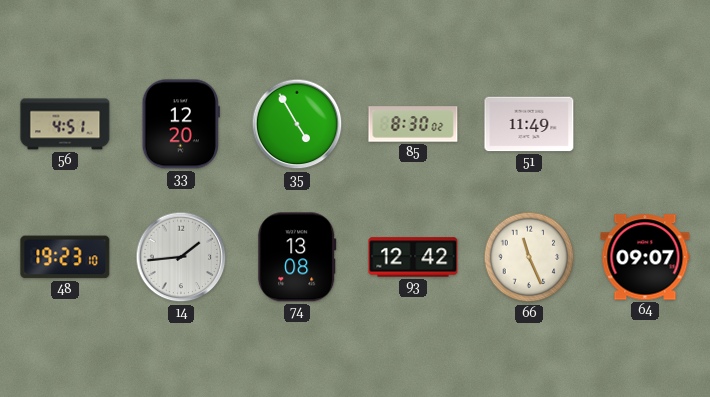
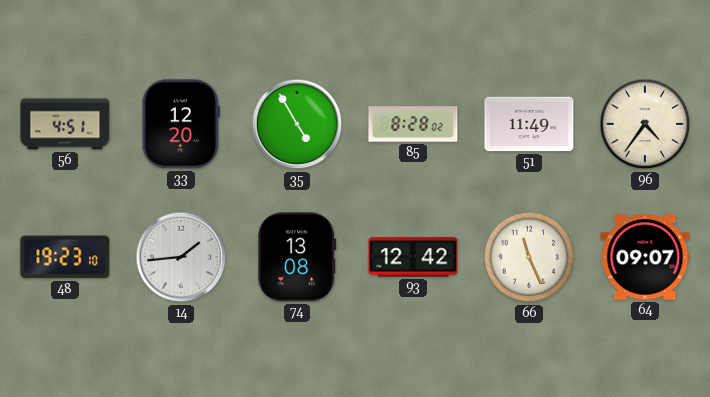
85: 8:30 -> 8:28
96: none -> 4:36
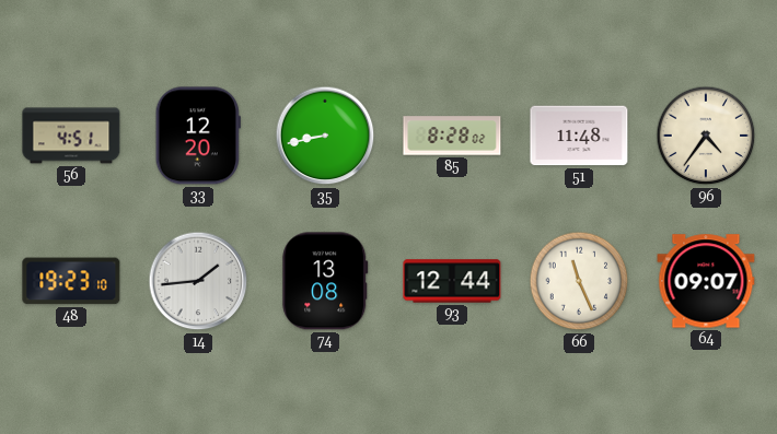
35: 4:55 -> 8:43
51: 11:49 -> 11:48
93: 12:42 -> 12:44
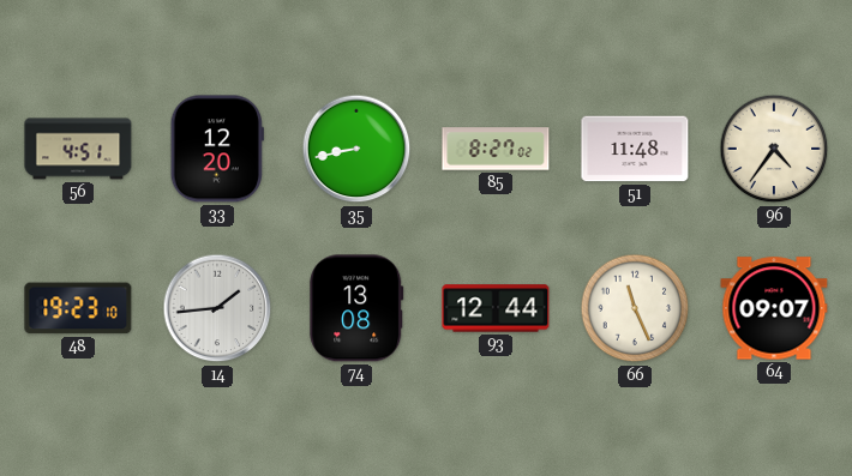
85: 8:28 -> 8:27
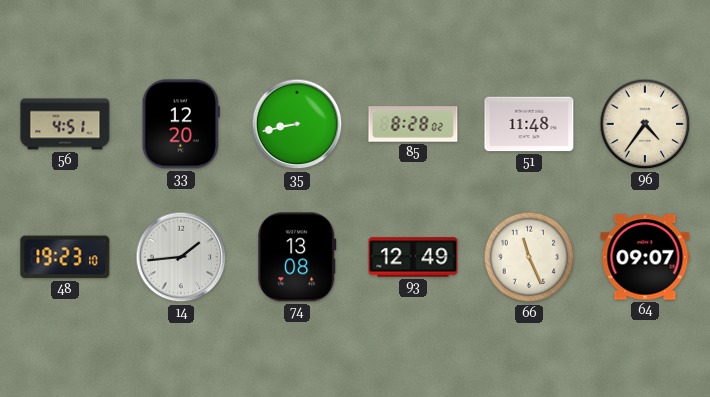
85: 8:27 -> 8:28
93: 12:44 -> 12:49
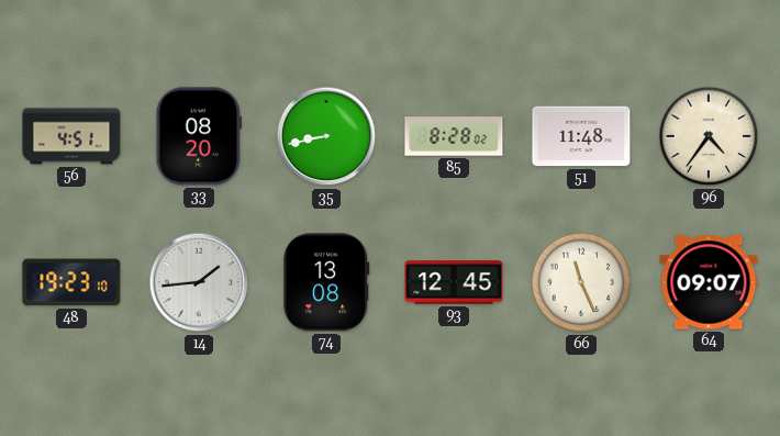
33: 12:20 -> 08:20
93: 12:49 -> 12:45
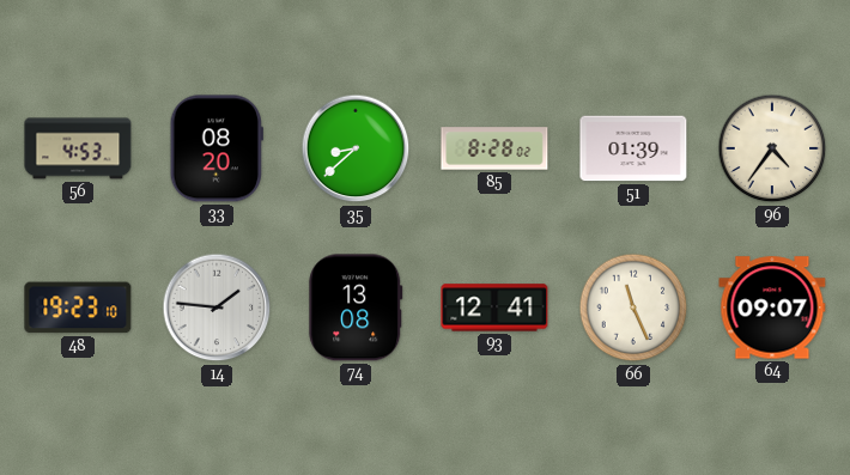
56: 4:51 -> 4:53
35: 8:43 -> 8:38
51: 11:48 -> 01:39
14: 1:44 -> 1:46
93: 12:45 -> 12:41
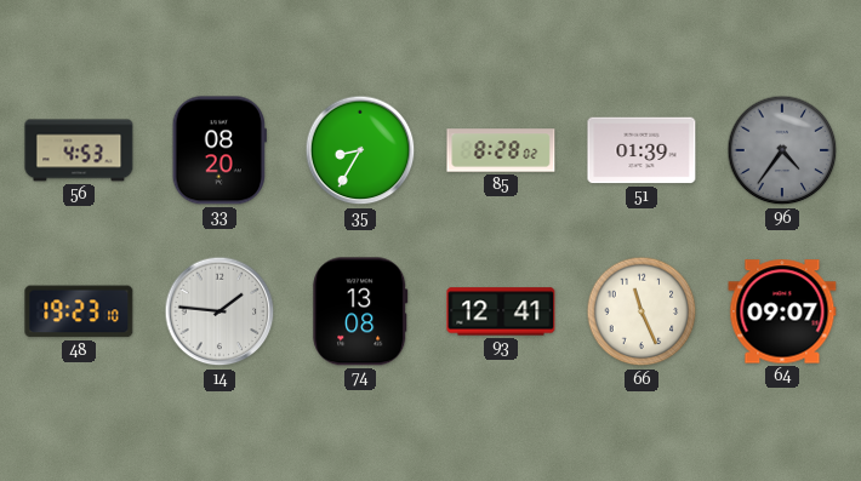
35: 8:38 -> 8:35
96 dial: cream -> grey
